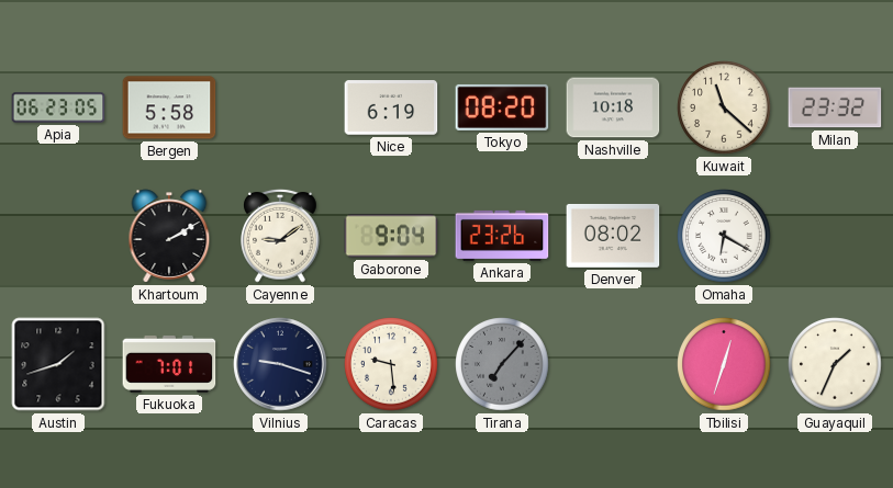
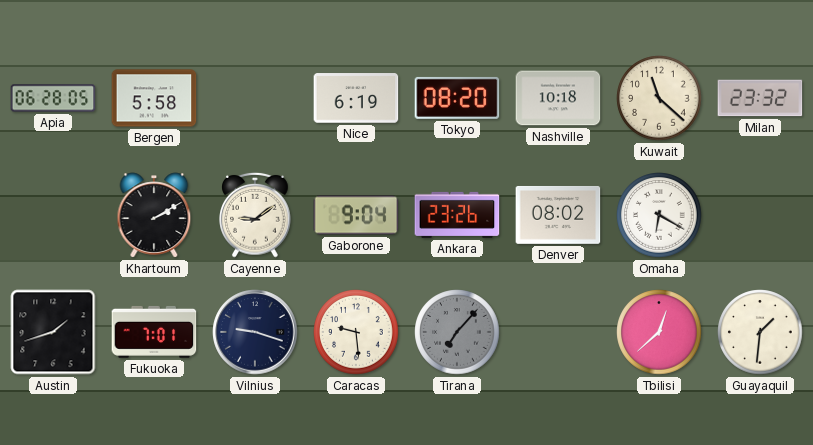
Apia: 06:23 -> 06:28
Tbilisi: 12:33 -> 12:38
Guayaquil: 1:34 -> 1:31
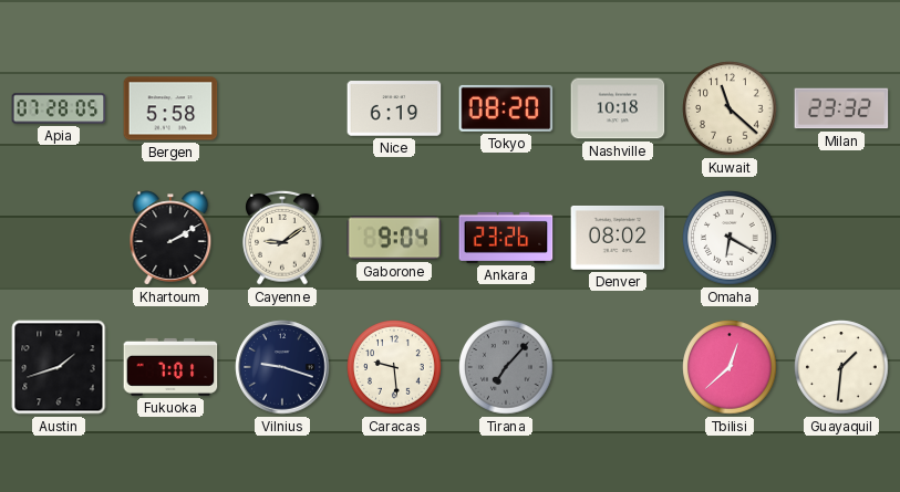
Apia: 06:28 -> 07:28
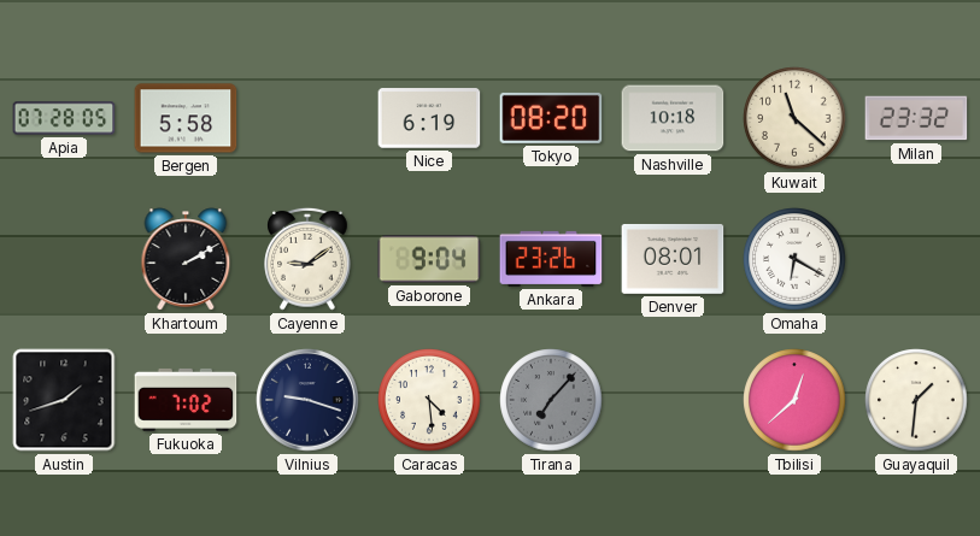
Denver: 08:02 -> 08:01
Fukuoka: 7:01 -> 7:02
Caracas: 9:29 -> 4:29
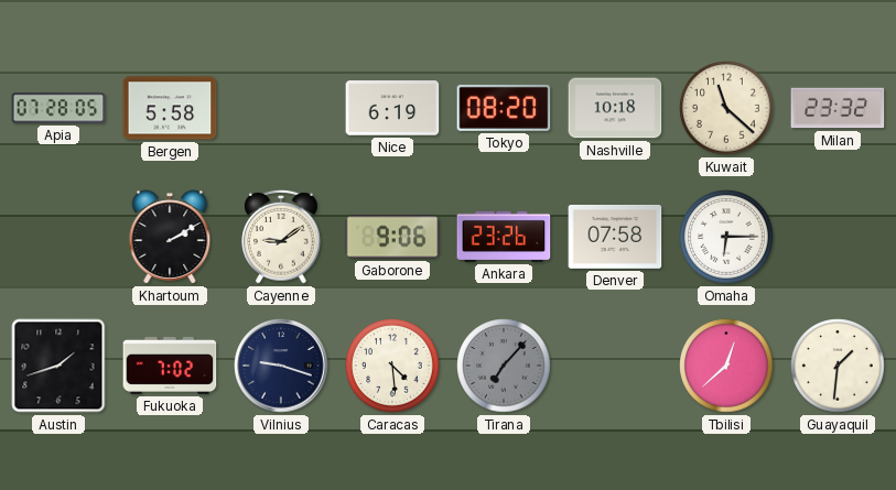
Gaborone: 9:04 -> 9:06
Denver: 08:01 -> 07:58
Omaha: 6:20 -> 6:15
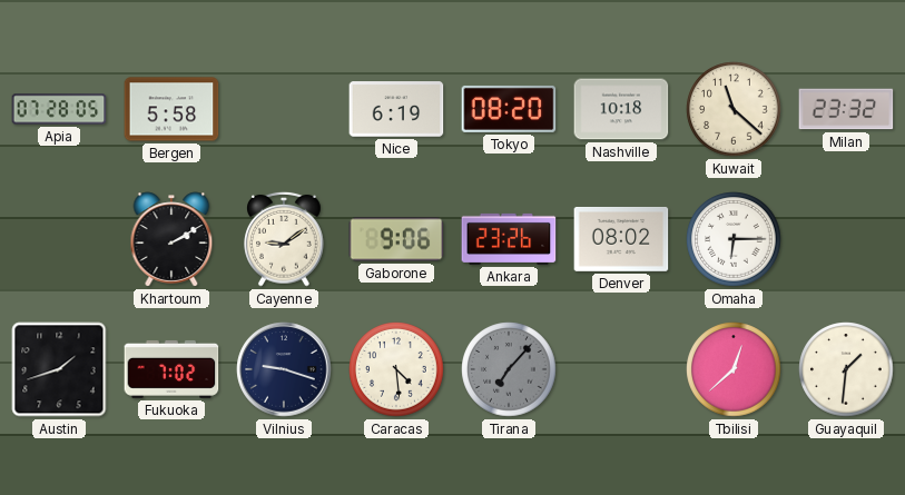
Denver: 07:58 -> 08:02
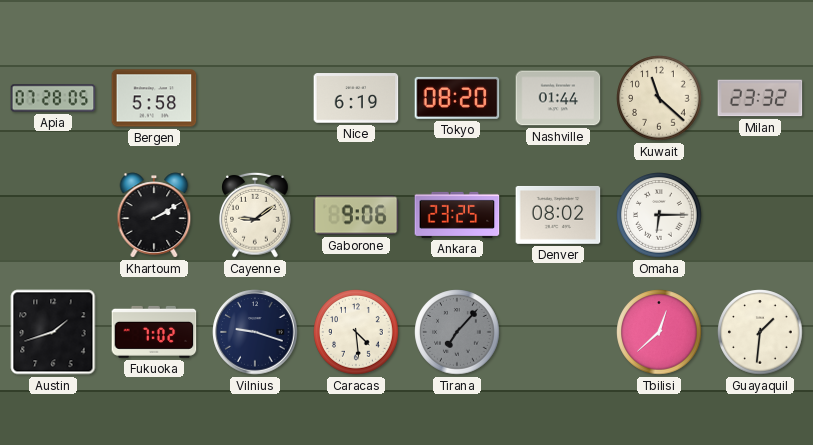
Nashville: 10:18 -> 01:44
Ankara: 23:26 -> 23:25
